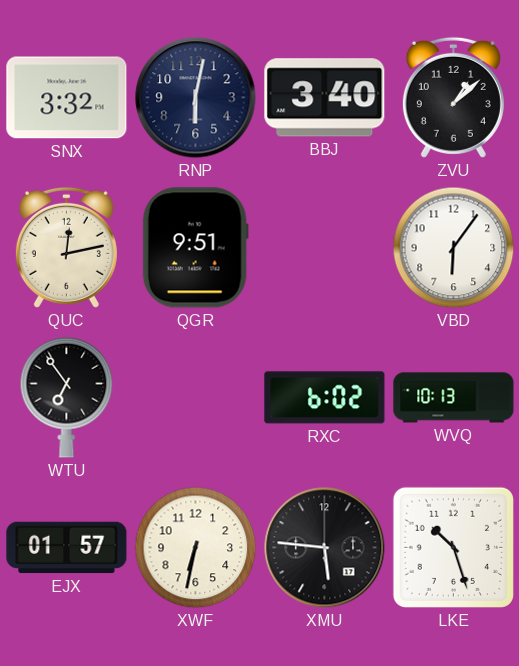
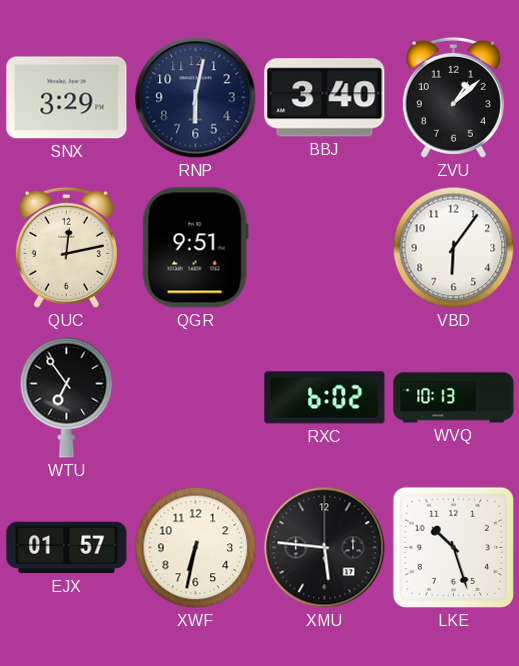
SNX: 3:32 -> 3:29
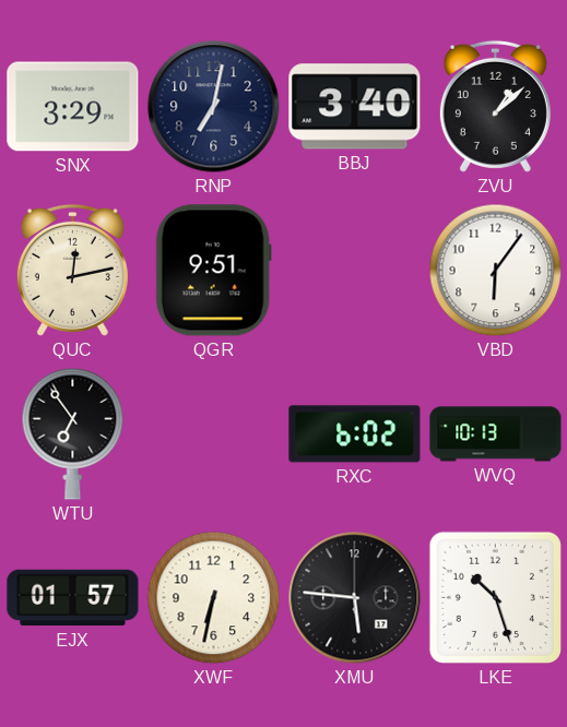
RNP: 6:02 -> 7:02
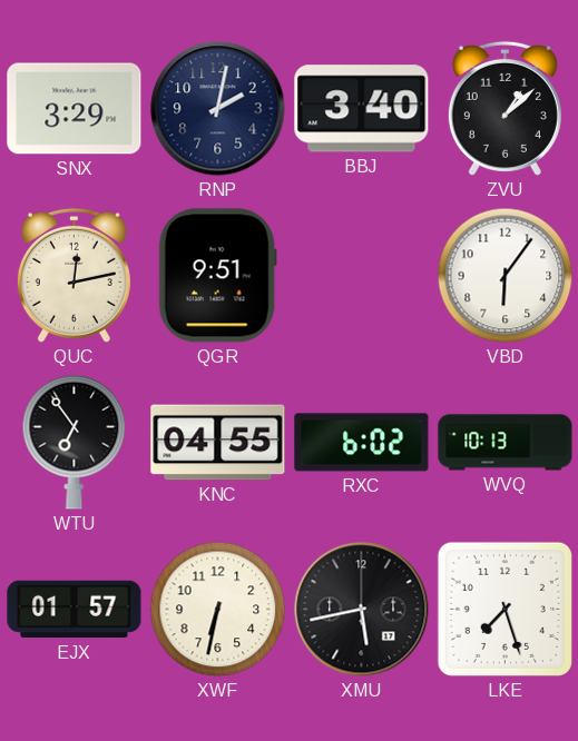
RNP: 7:02 -> 2:02
KNC: none -> 04:55
XMU: 5:46 -> 5:43
LKE: 10:27 -> 7:27
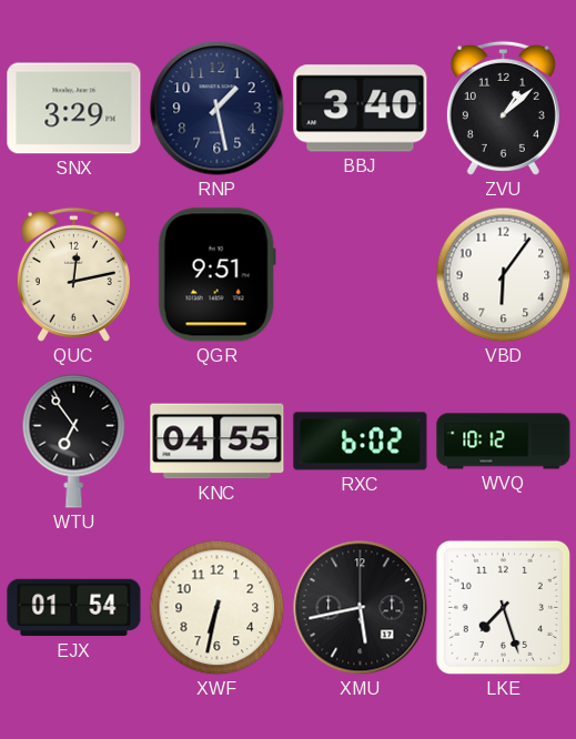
RNP: 2:02 -> 1:28
WVQ: 10:13 -> 10:12
EJX: 01:57 -> 01:54
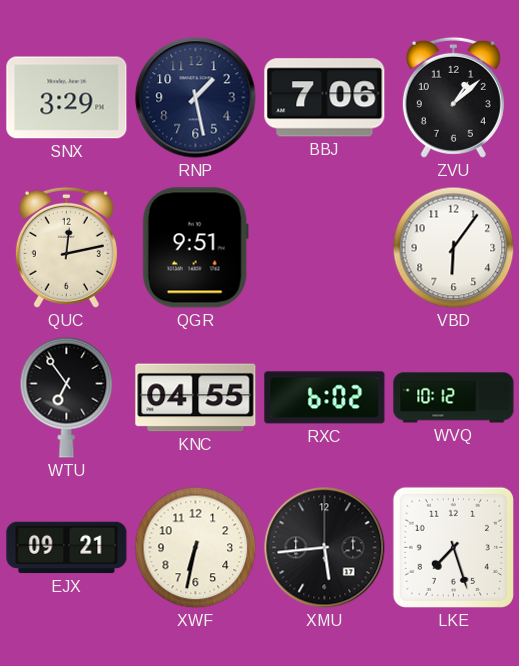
BBJ: 3:40 -> 7:06
EJX: 01:54 -> 09:21
XMU: 5:43 -> 5:44
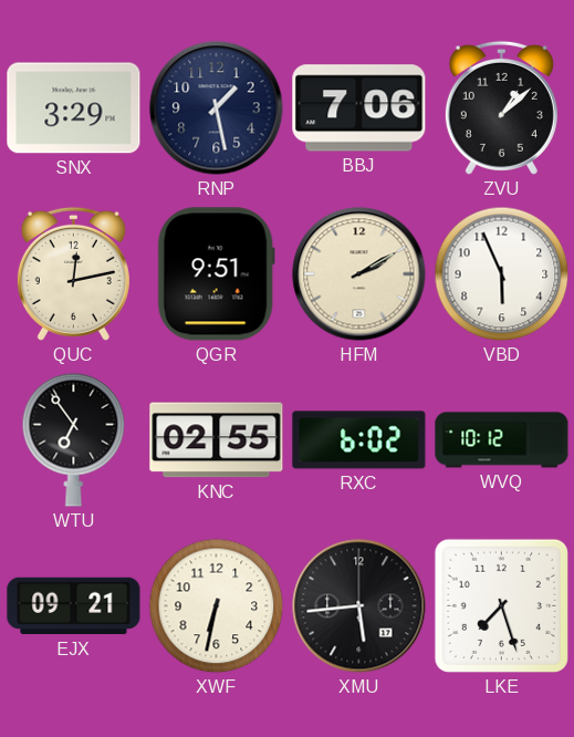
HFM: none -> 2:10
VBD: 6:06 -> 5:56
KNC: 04:55 -> 02:55
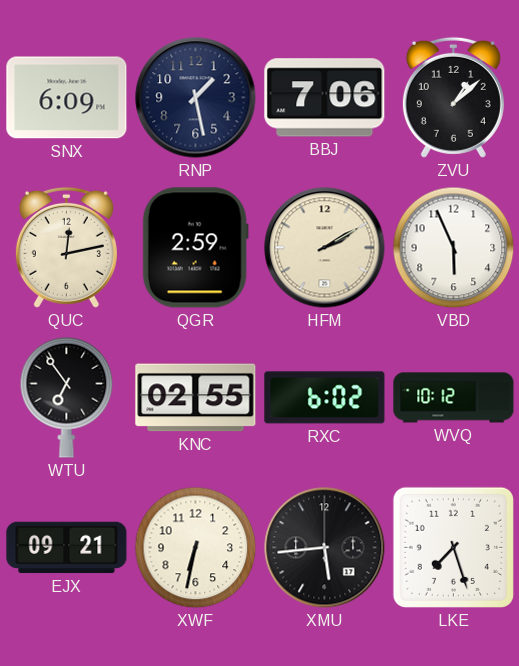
SNX: 3:29 -> 6:09
QGR: 9:51 -> 2:59
